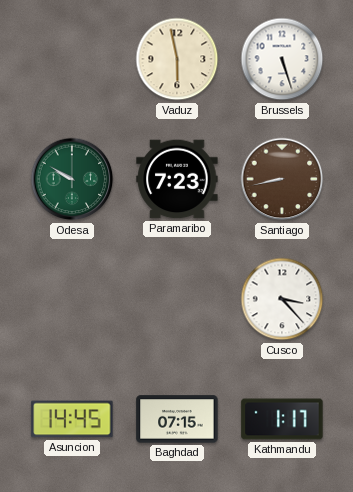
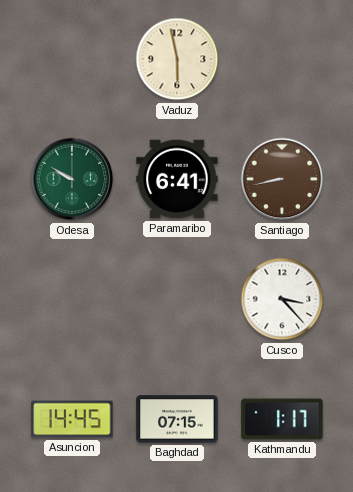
Brussels: 5:27 -> none
Paramaribo: 7:23 -> 6:41
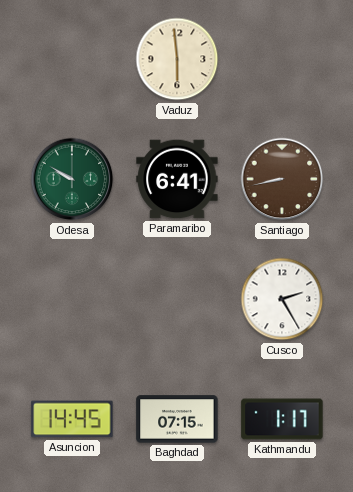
Vaduz: 5:58 -> 5:59
Cusco: 3:23 -> 2:25
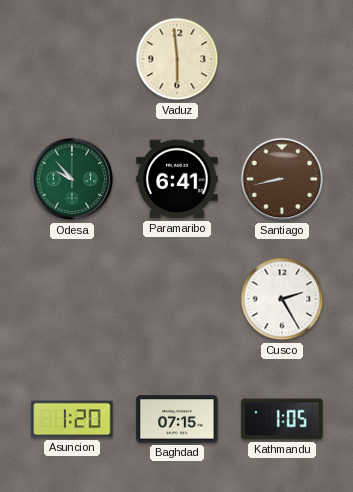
Odesa: 9:50 -> 9:53
Asuncion: 14:45 -> 1:20
Kathmandu: 1:17 -> 1:05
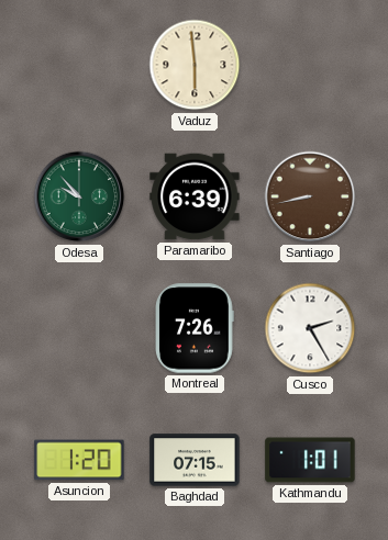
Paramaribo: 6:41 -> 6:39
Montreal: none -> 7:26
Kathmandu: 1:05 -> 1:01
